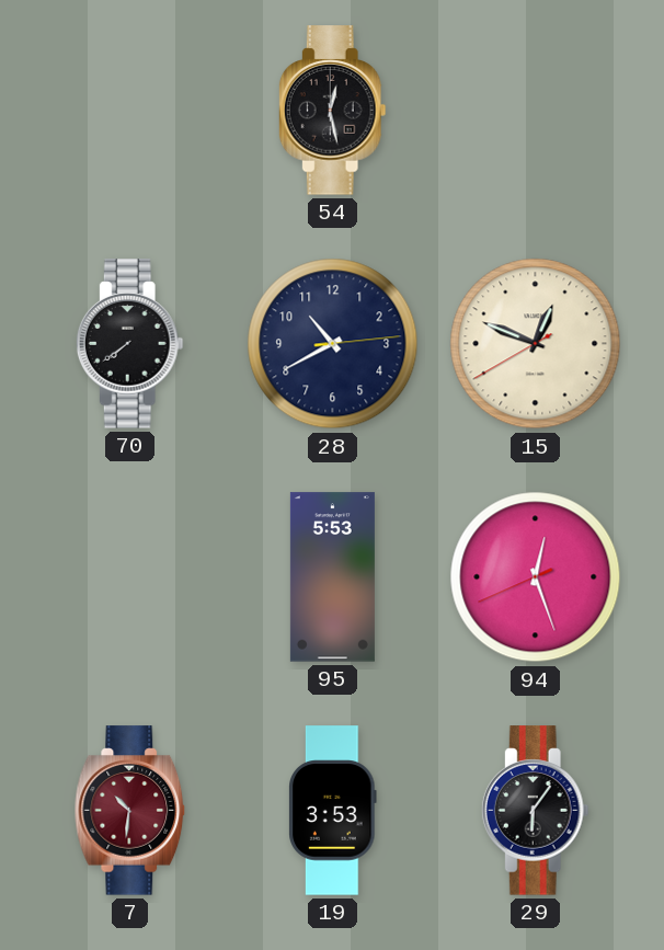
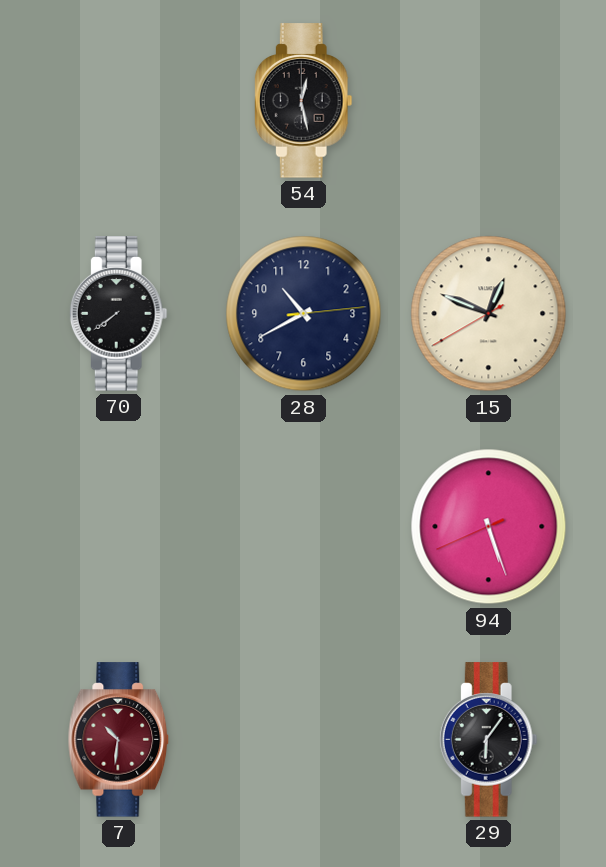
95: 5:53 -> none
94: 12:26 -> 5:26
19: 3:53 -> none
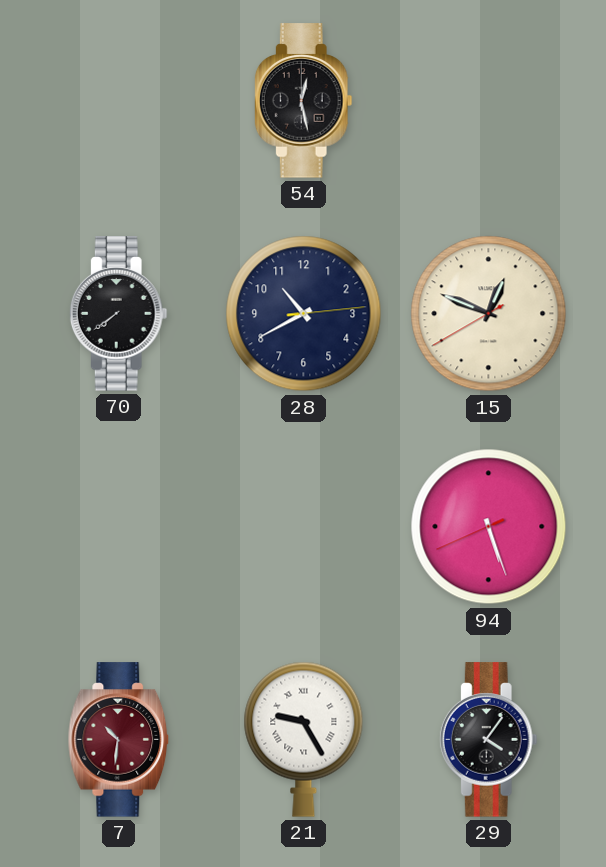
21: none -> 9:25
29: 6:06 -> 4:06
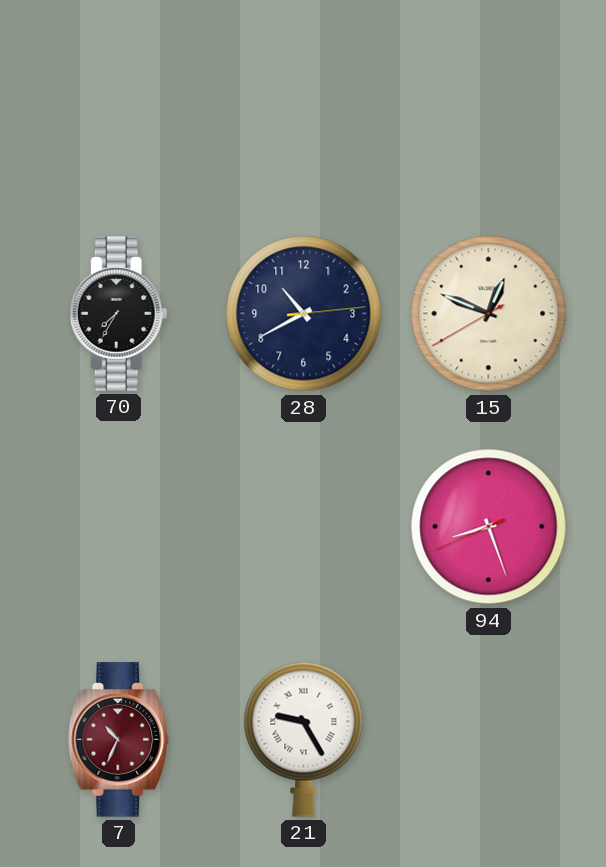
54: 12:28 -> none
70: 7:39 -> 7:35
94: 5:26 -> 8:26
7: 10:31 -> 10:34
29: 4:06 -> none
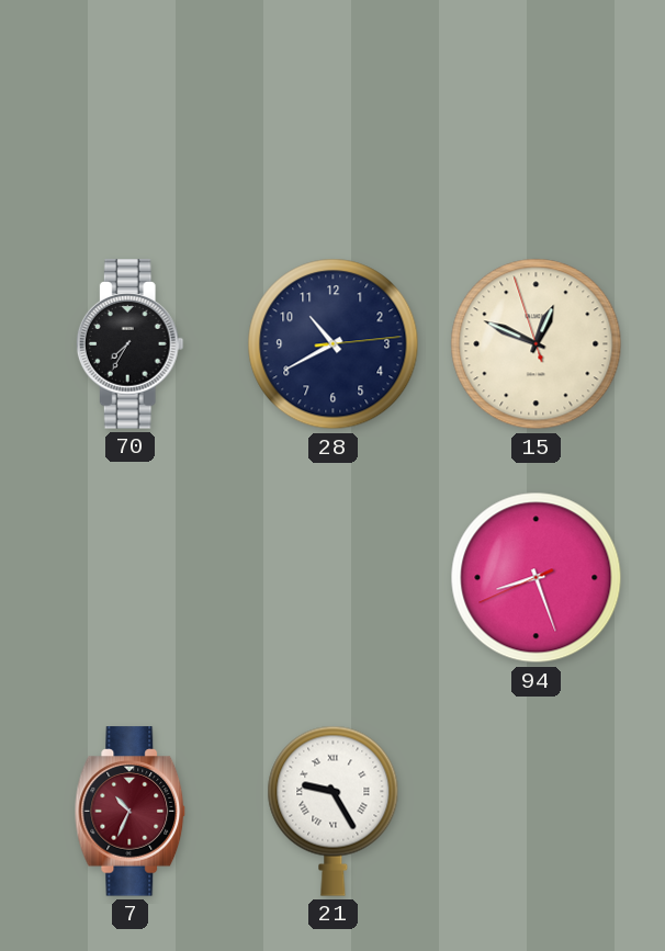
15: 12:48:40 -> 12:48:57
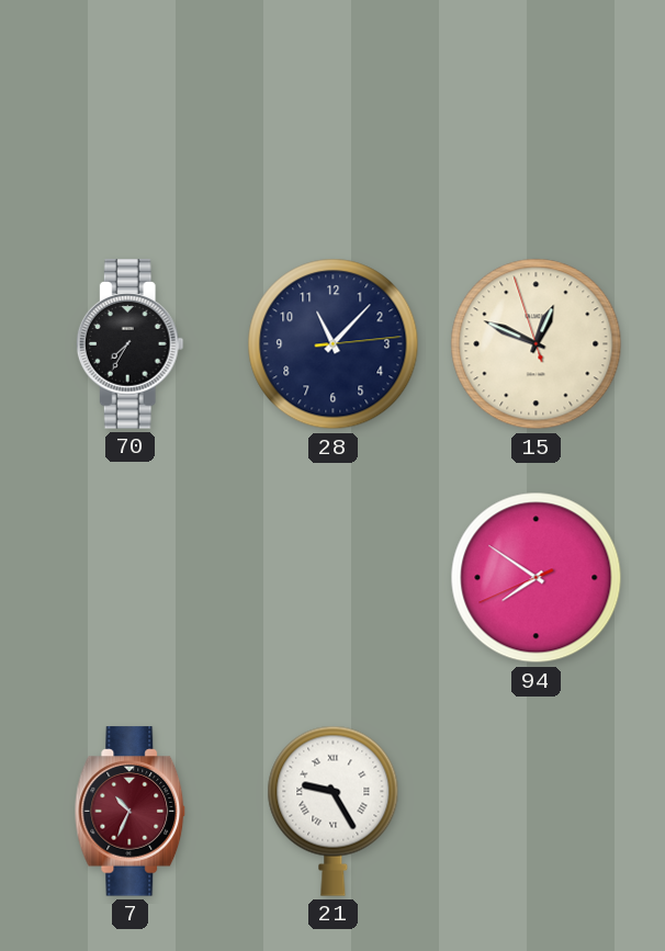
28: 10:40 -> 11:07
94: 8:26 -> 7:50
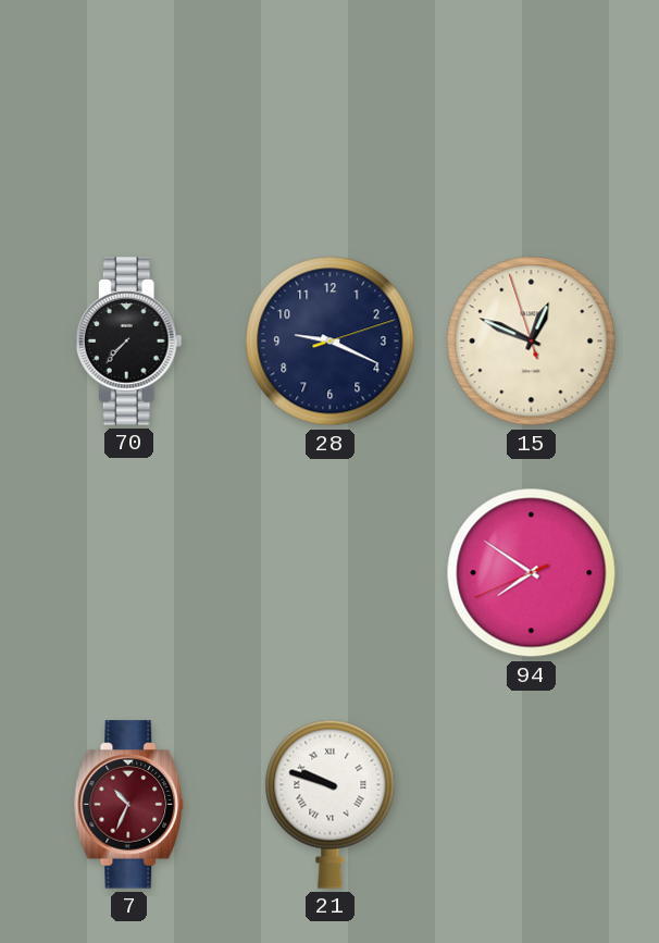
70: 7:35 -> 7:37
28: 11:07 -> 9:19
21: 9:25 -> 9:48
